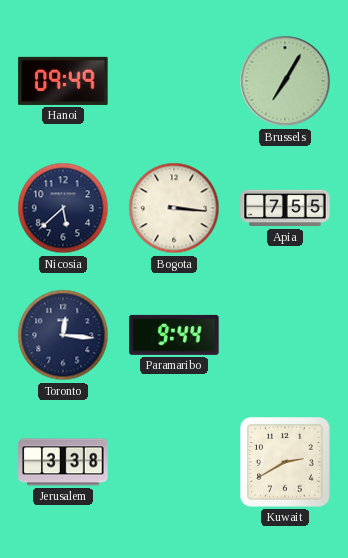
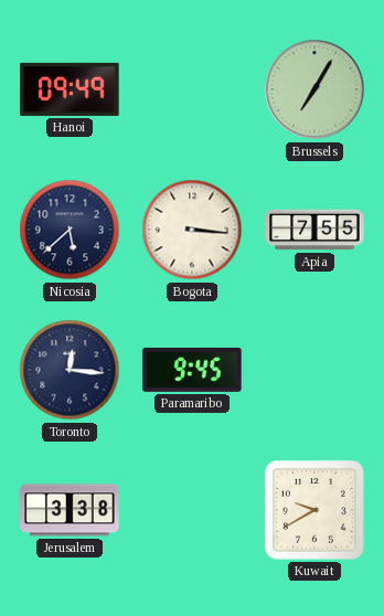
Paramaribo: 9:44 -> 9:45
Kuwait: 2:40 -> 9:40
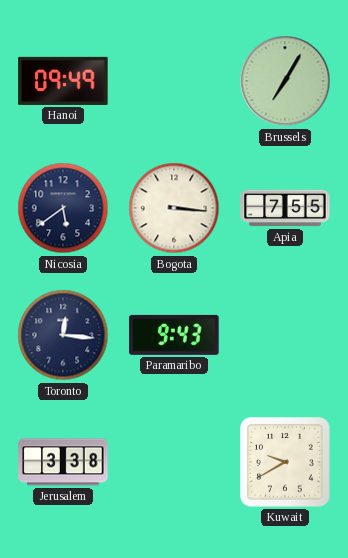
Nicosia: 5:38 -> 5:39
Paramaribo: 9:45 -> 9:43
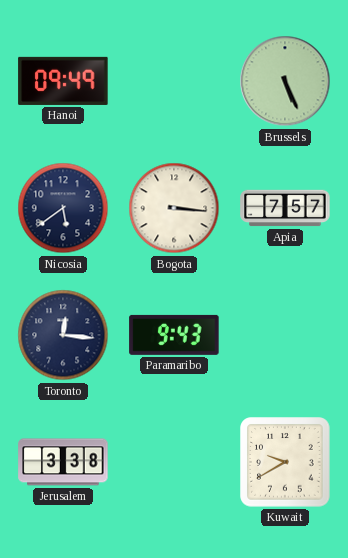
Brussels: 7:05 -> 5:26
Apia: 7:55 -> 7:57
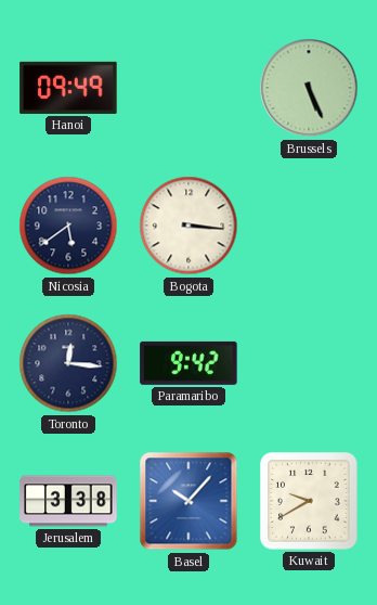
Apia: 7:57 -> none
Paramaribo: 9:43 -> 9:42
Basel: none -> 10:07
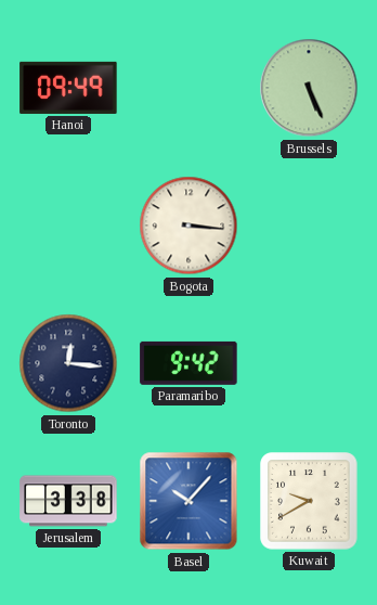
Nicosia: 5:39 -> none
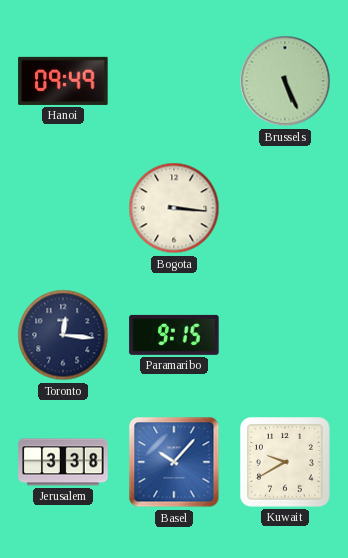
Paramaribo: 9:42 -> 9:15
